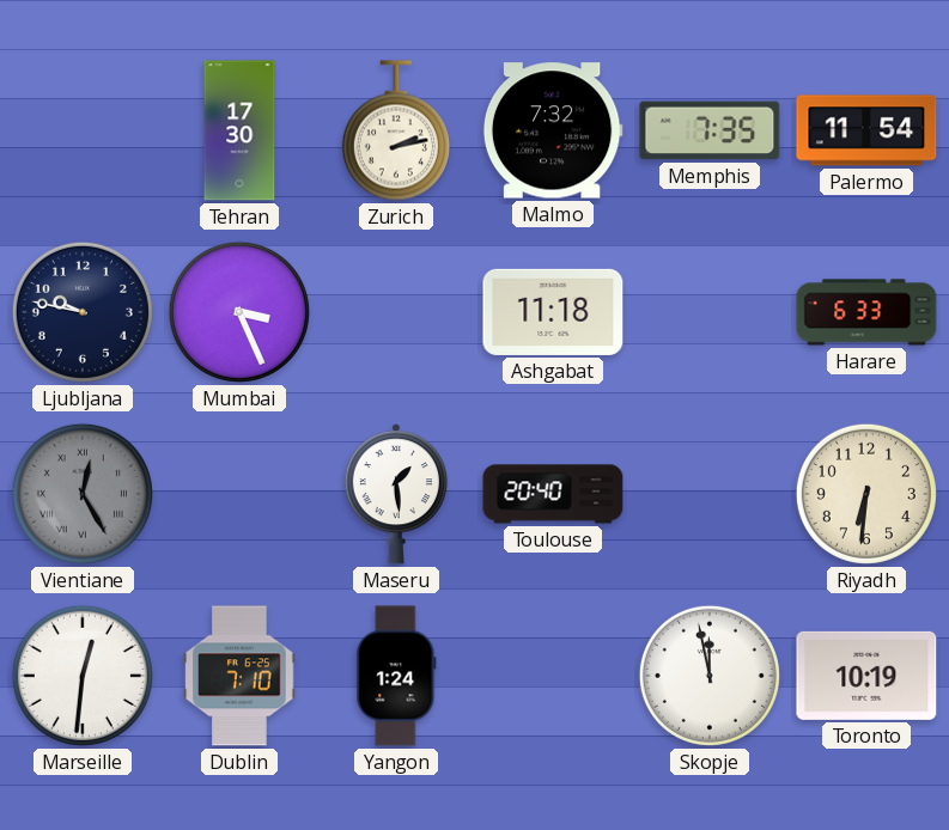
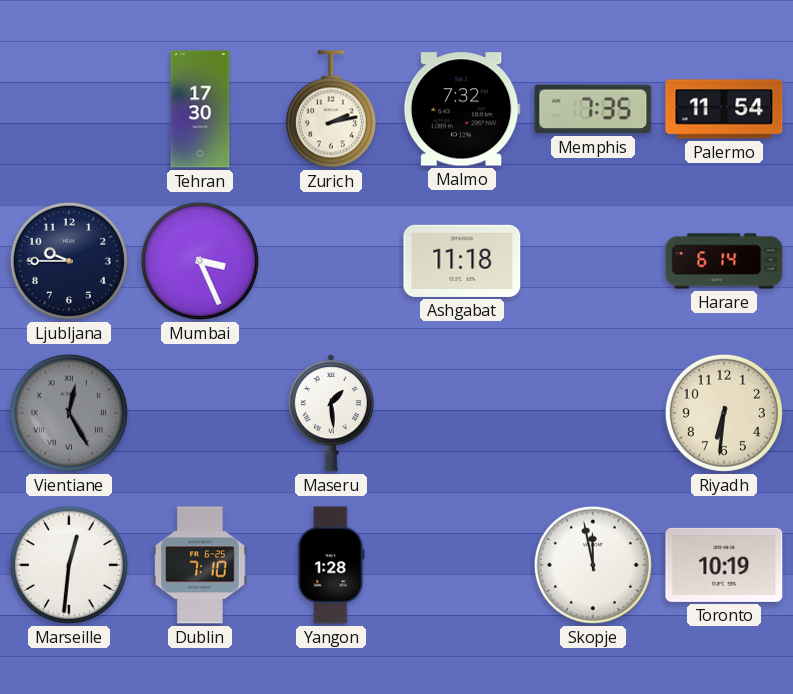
Ljubljana: 9:47 -> 9:45
Harare: 6:33 -> 6:14
Toulouse: 20:40 -> none
Yangon: 1:24 -> 1:28
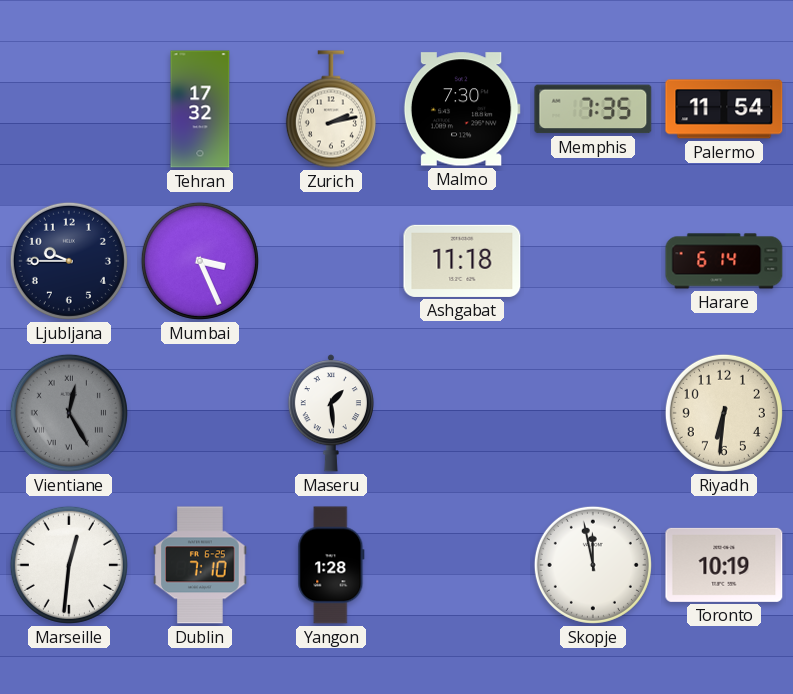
Tehran: 17:30 -> 17:32
Malmo: 7:32 -> 7:30
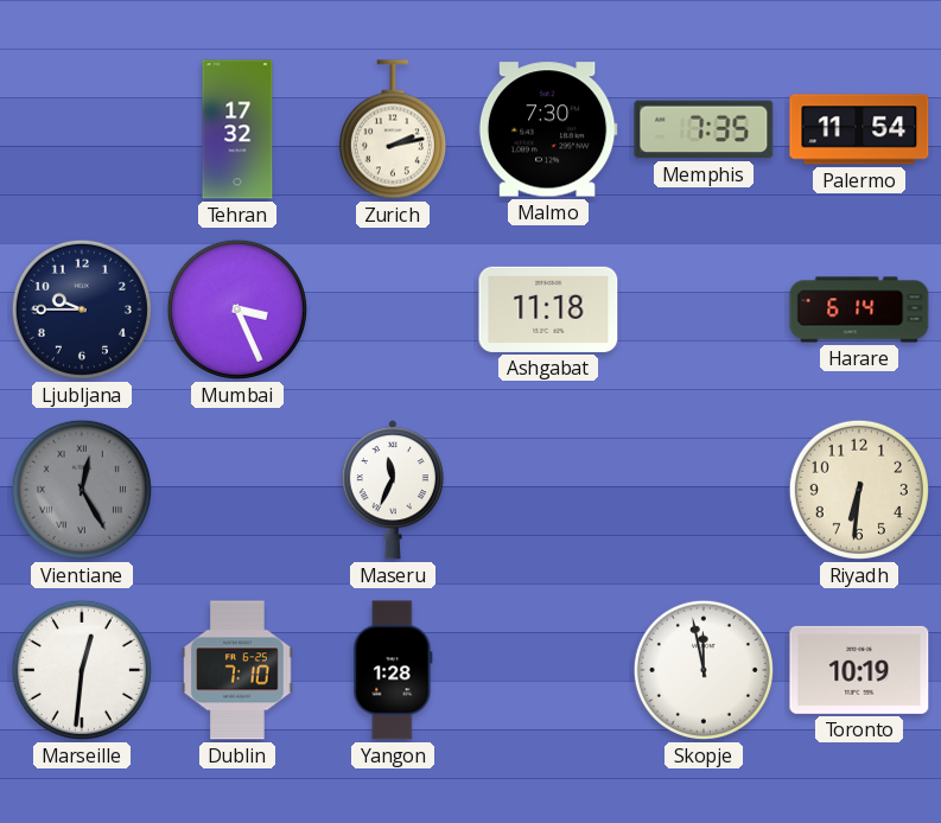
Maseru: 1:29 -> 11:34
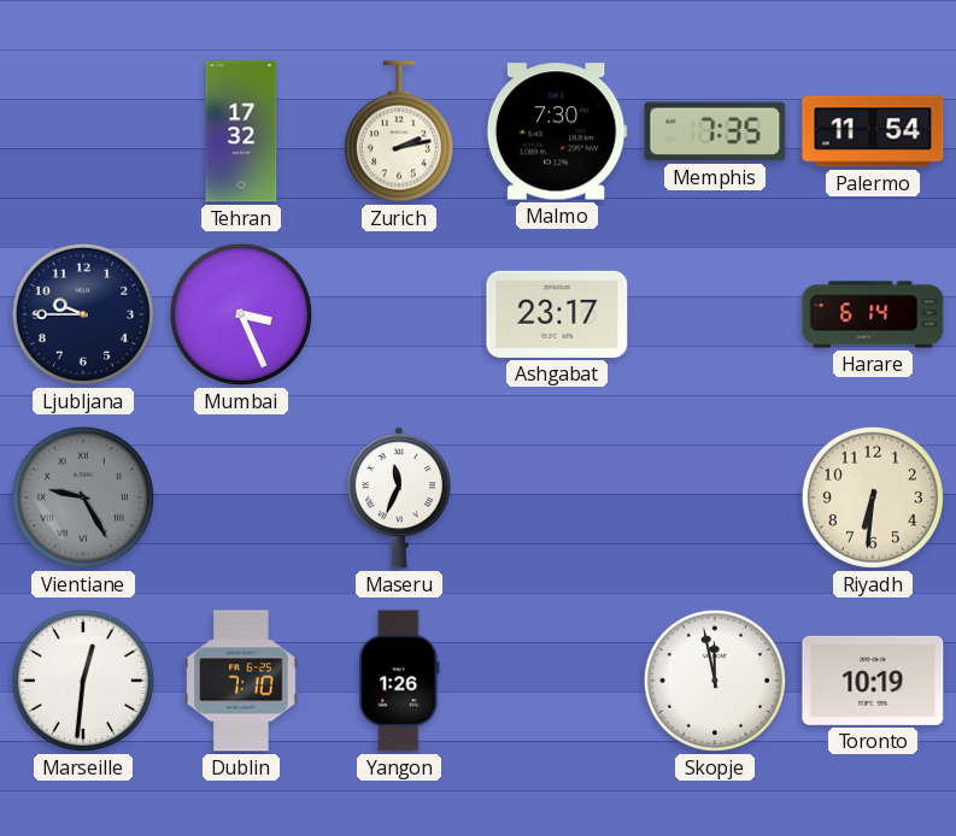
Ashgabat: 11:18 -> 23:17
Vientiane: 12:25 -> 9:25
Yangon: 1:28 -> 1:26
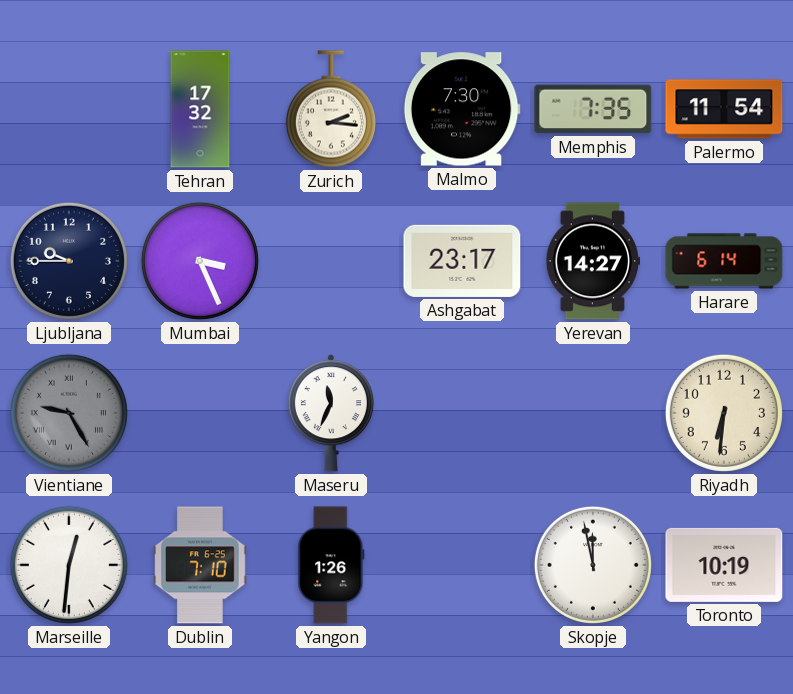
Zurich: 2:13 -> 2:16
Yerevan: none -> 14:27
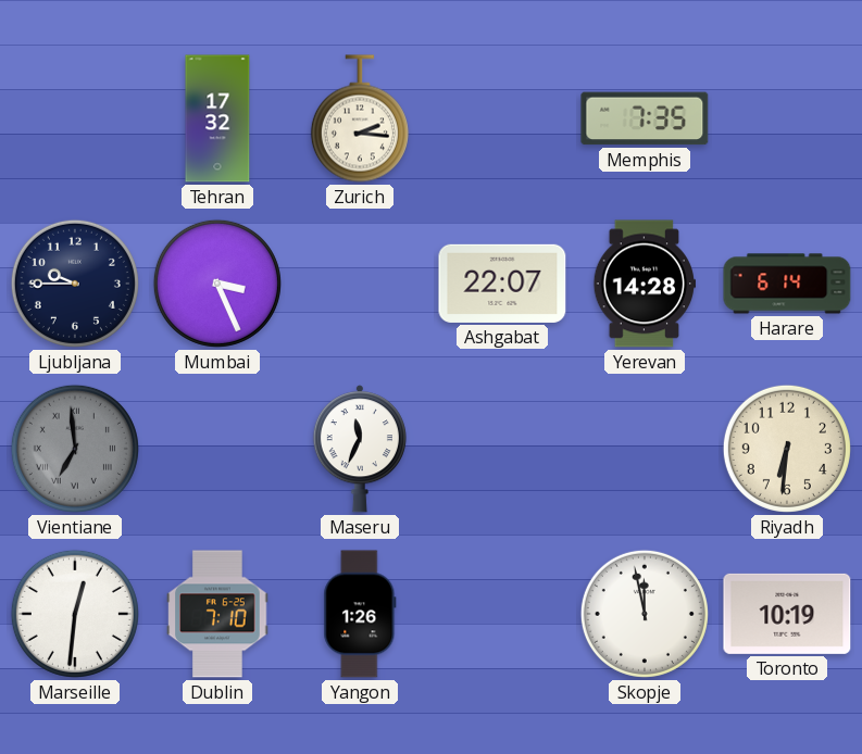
Malmo: 7:30 -> none
Palermo: 11:54 -> none
Ashgabat: 23:17 -> 22:07
Yerevan: 14:27 -> 14:28
Vientiane: 9:25 -> 6:59
